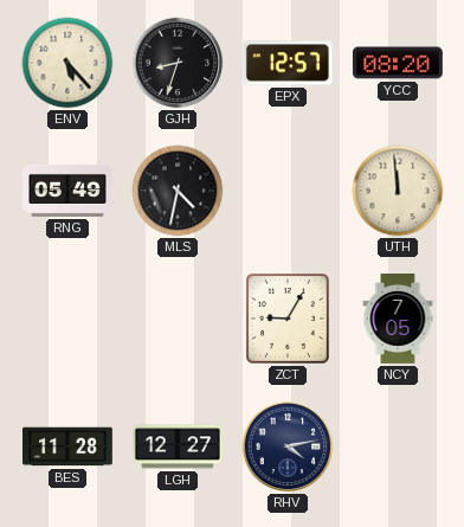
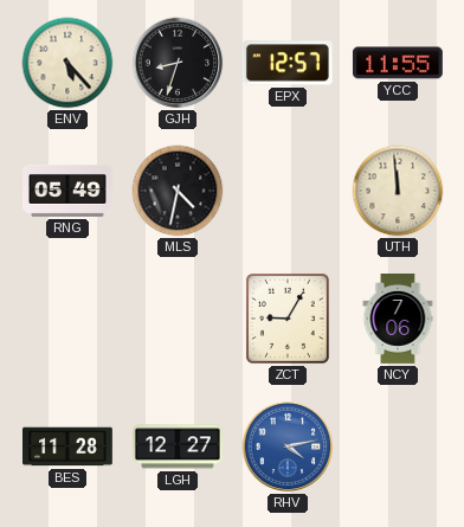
YCC: 08:20 -> 11:55
NCY: 7:05 -> 7:06
RHV dial: navy -> blue
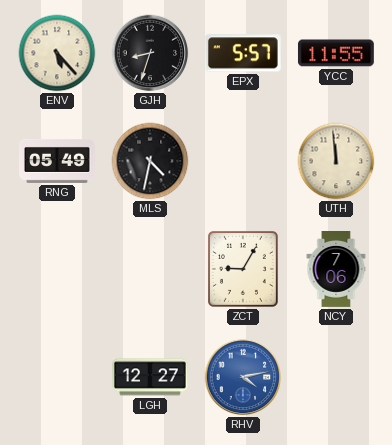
EPX: 12:57 -> 5:57
BES: 11:28 -> none
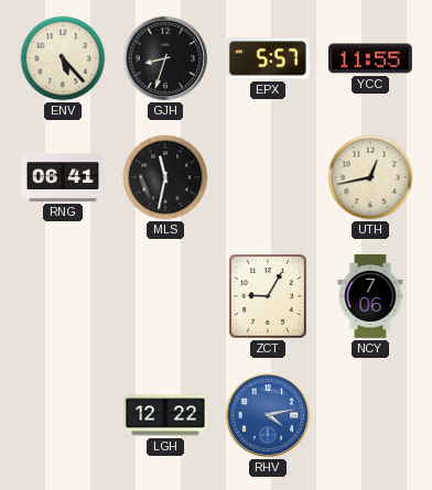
RNG: 05:49 -> 06:41
MLS: 4:32 -> 11:32
UTH: 11:59 -> 12:43
LGH: 12:27 -> 12:22
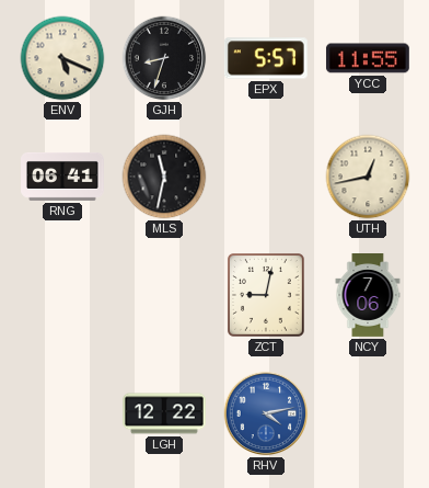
ENV: 5:23 -> 5:19
ZCT: 9:05 -> 9:02
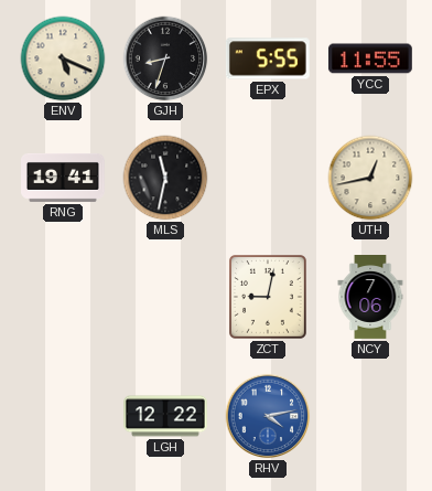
EPX: 5:57 -> 5:55
RNG: 06:41 -> 19:41
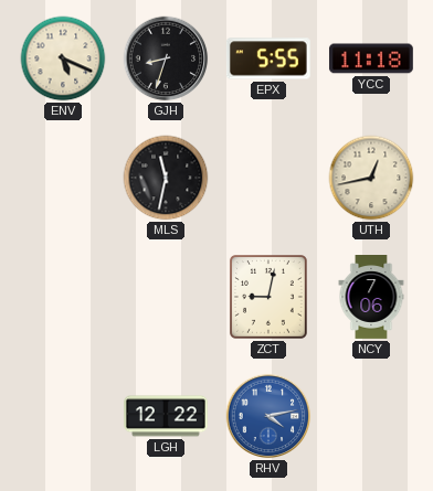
YCC: 11:55 -> 11:18
RNG: 19:41 -> none
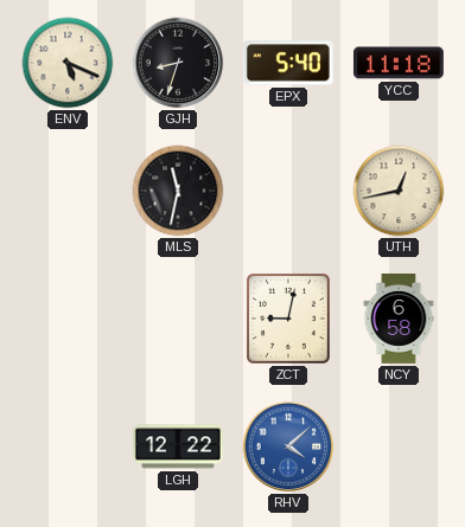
EPX: 5:55 -> 5:40
NCY: 7:06 -> 6:58
RHV: 4:13 -> 4:08
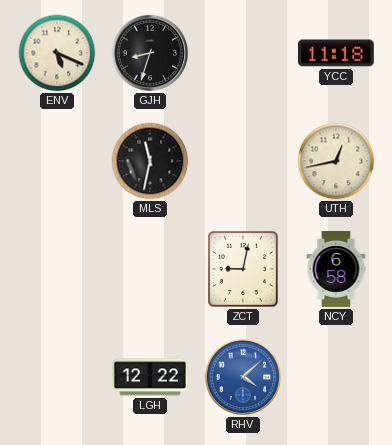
EPX: 5:40 -> none
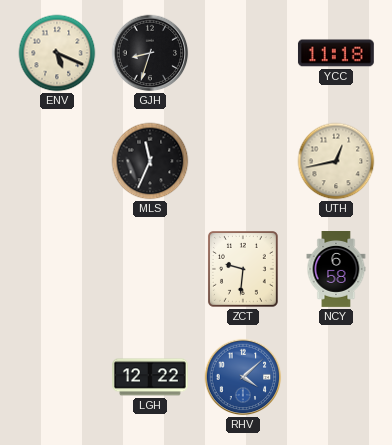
MLS: 11:32 -> 11:34
ZCT: 9:02 -> 9:31
